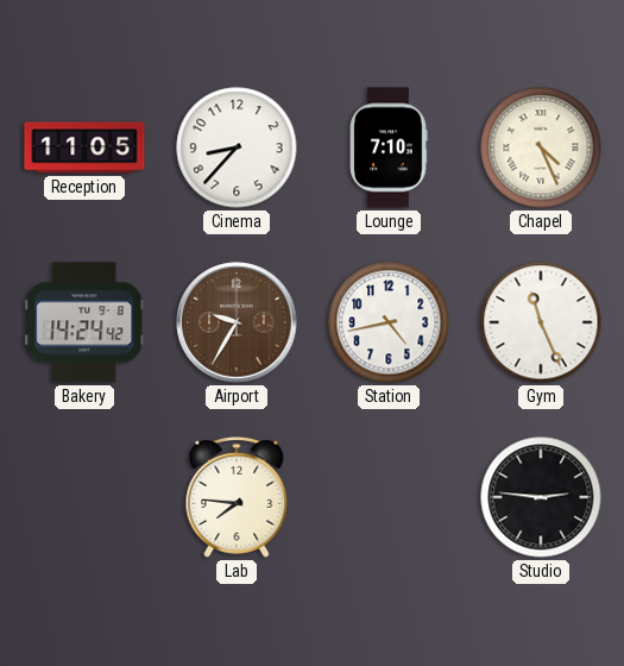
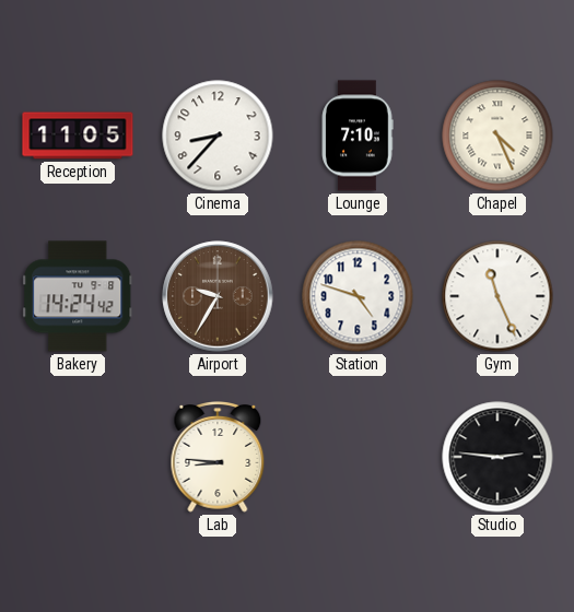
Station: 4:43 -> 4:48
Lab: 7:46 -> 8:46
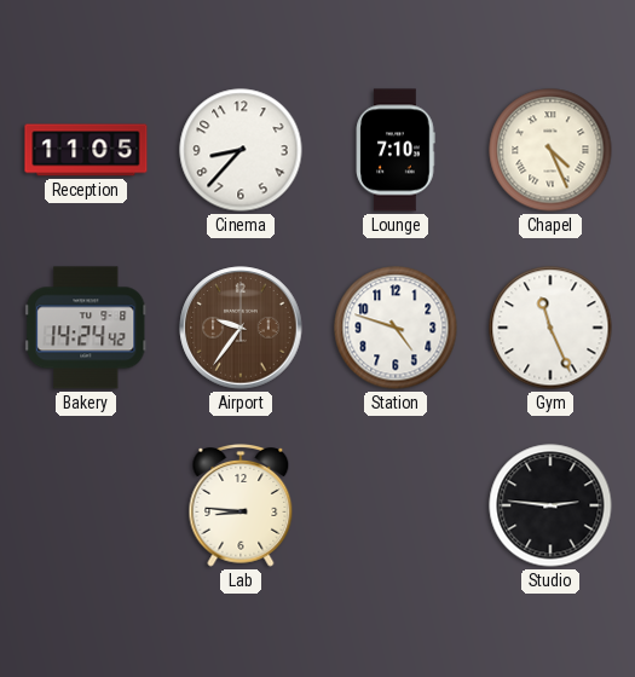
Airport: 9:35 -> 9:36
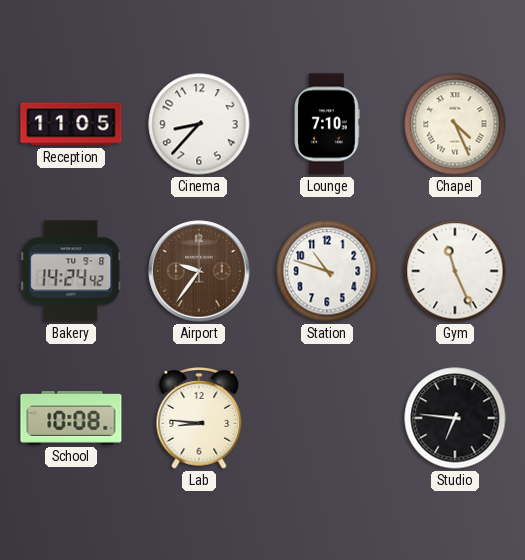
Station: 4:48 -> 10:48
School: none -> 10:08
Studio: 2:46 -> 6:46
